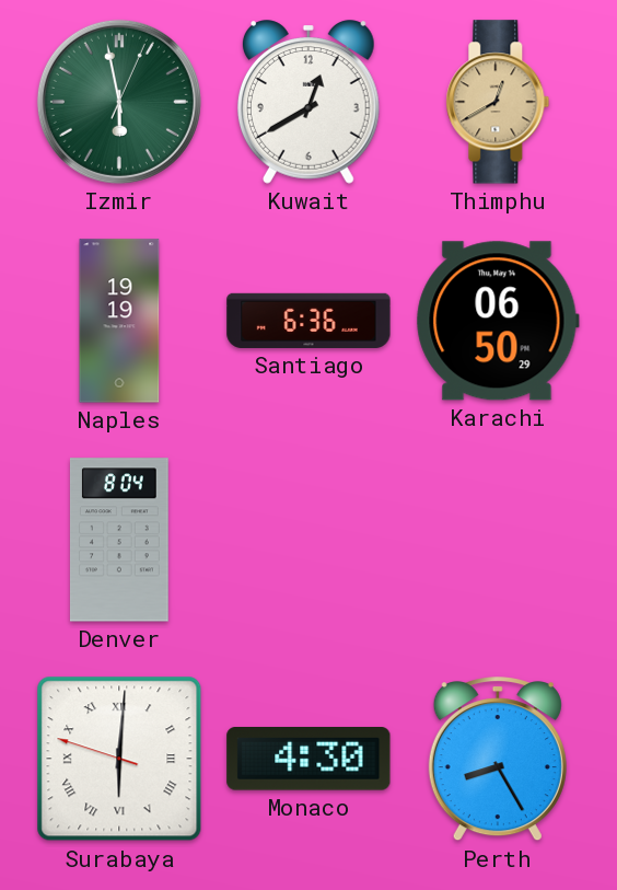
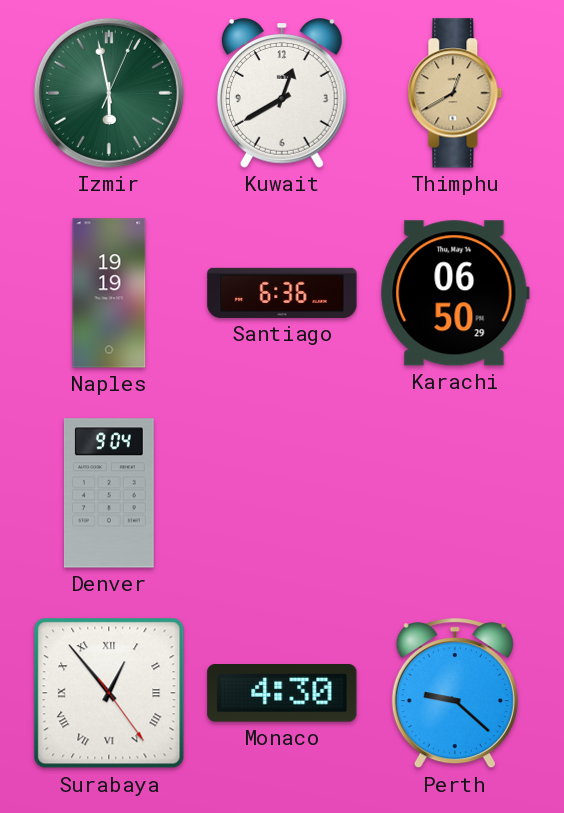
Denver: 8:04 -> 9:04
Surabaya: 6:00 -> 12:53
Perth: 8:25 -> 9:22
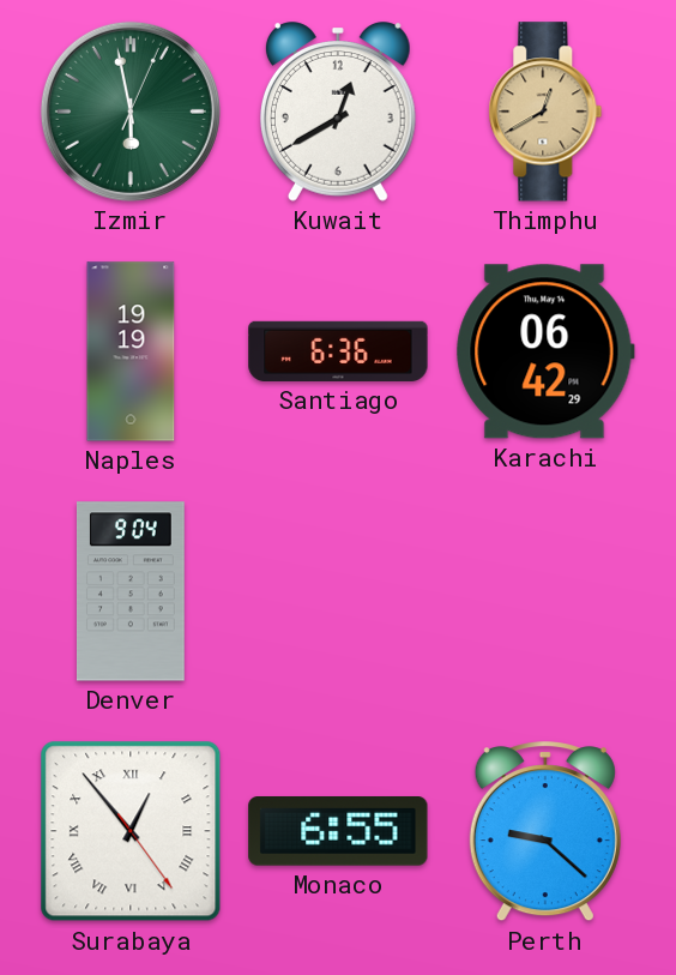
Karachi: 06:50 -> 06:42
Monaco: 4:30 -> 6:55
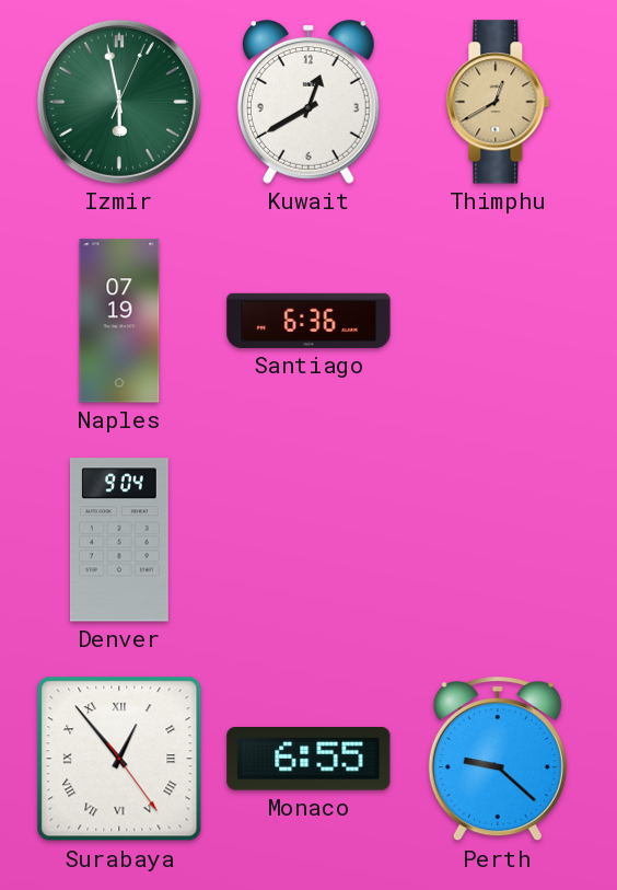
Naples: 19:19 -> 07:19
Karachi: 06:42 -> none
